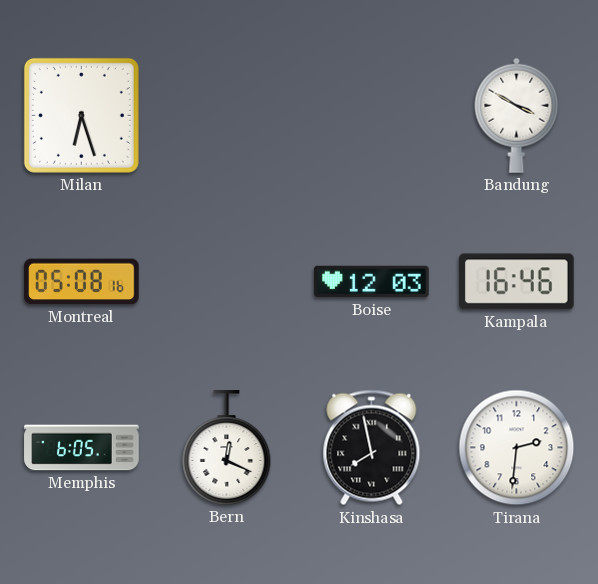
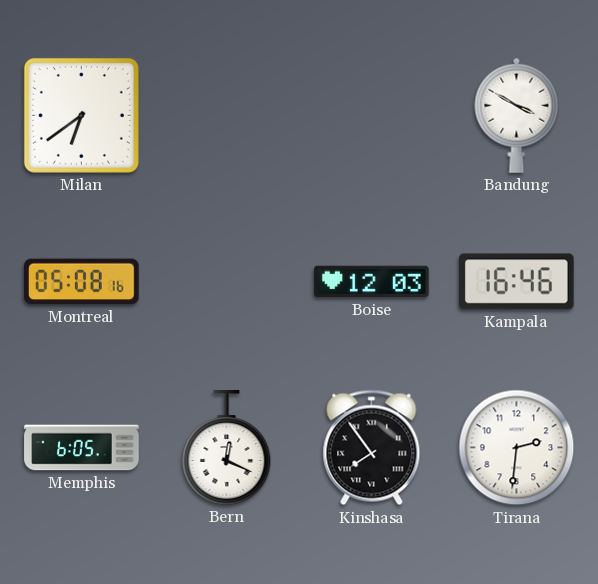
Milan: 6:27 -> 6:39
Kinshasa: 7:58 -> 7:54
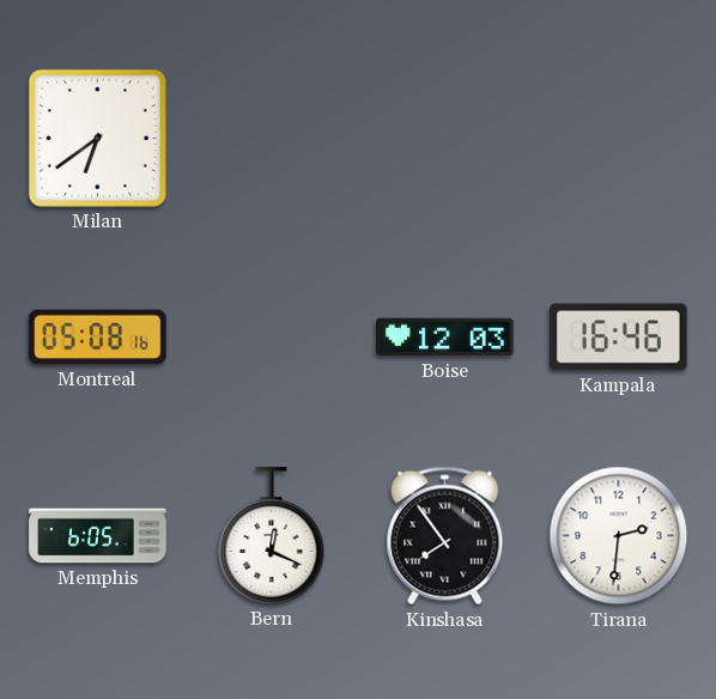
Bandung: 3:50 -> none
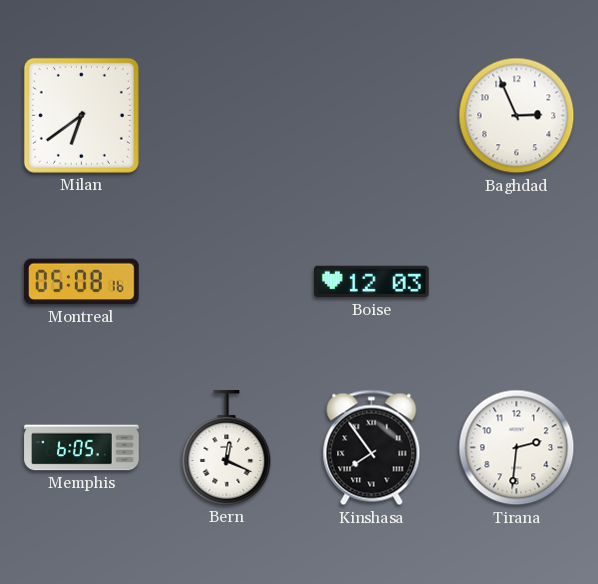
Baghdad: none -> 2:56
Kampala: 16:46 -> none
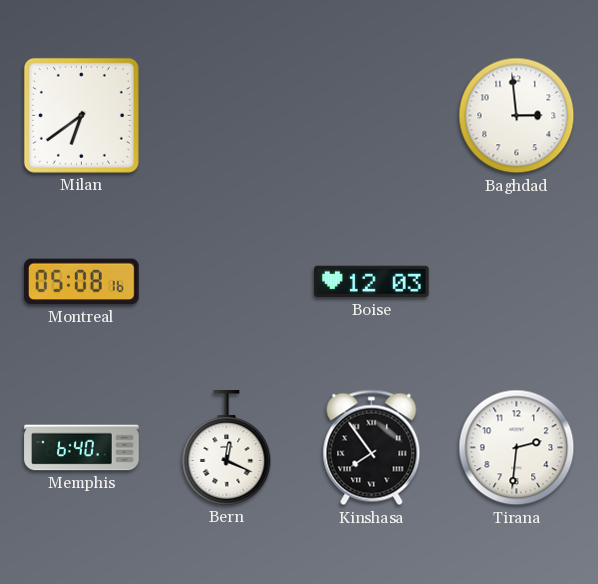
Baghdad: 2:56 -> 2:59
Memphis: 6:05 -> 6:40
